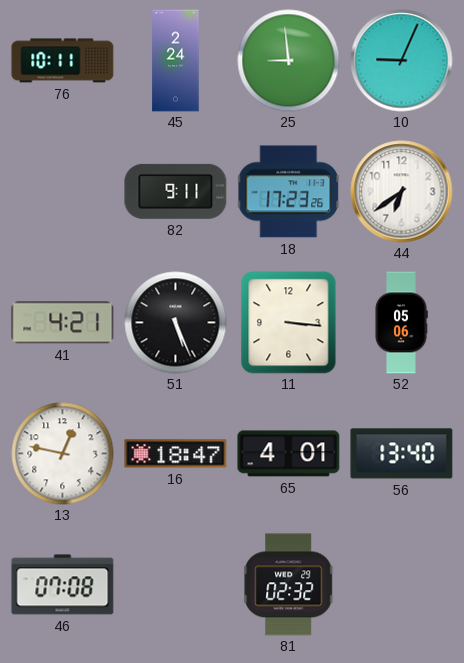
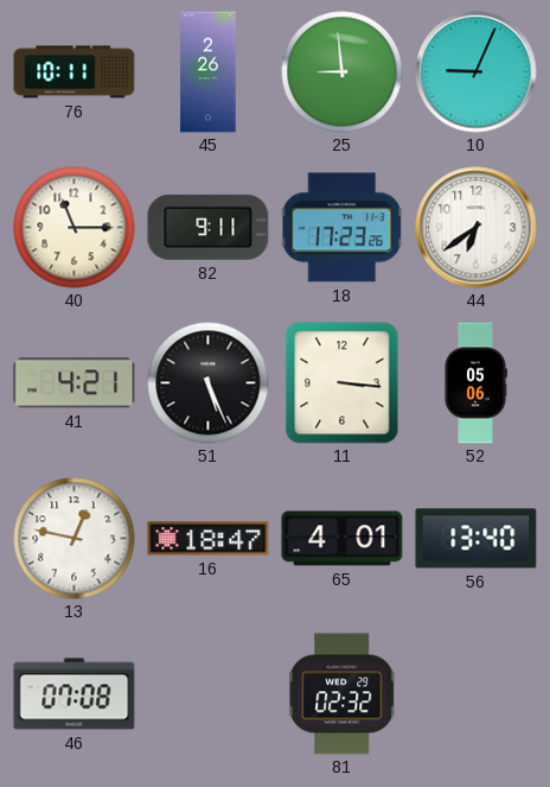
45: 2:24 -> 2:26
40: none -> 11:15
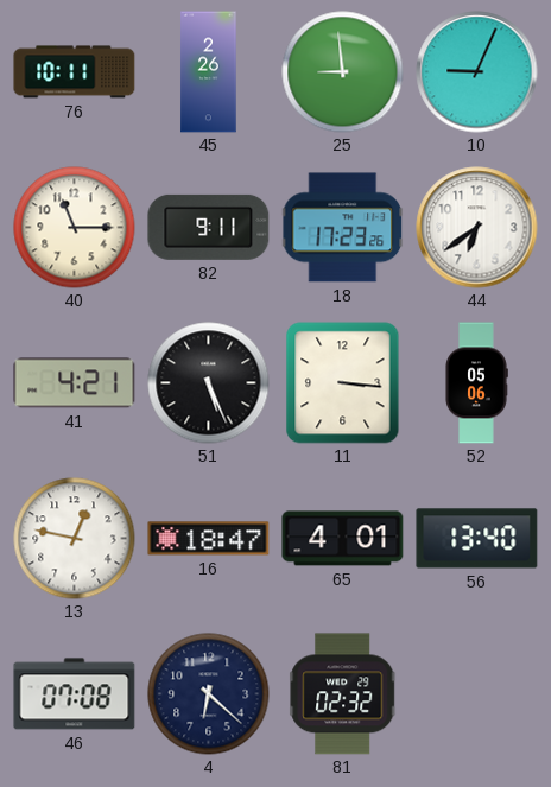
4: none -> 6:22
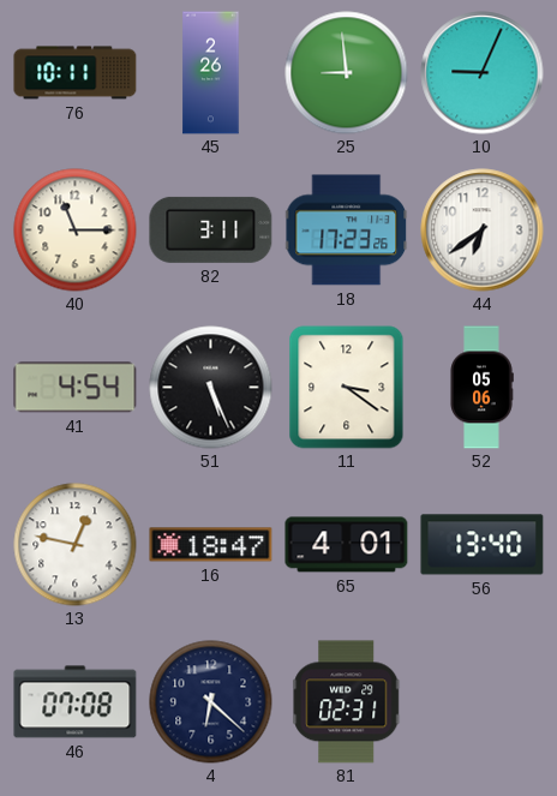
82: 9:11 -> 3:11
41: 4:21 -> 4:54
11: 3:16 -> 3:21
81: 02:32 -> 02:31
